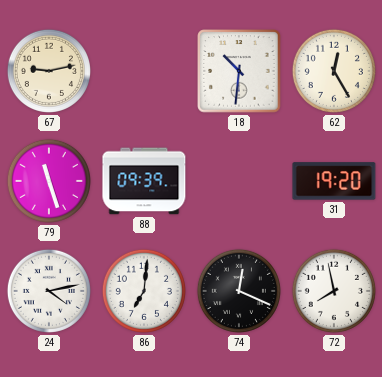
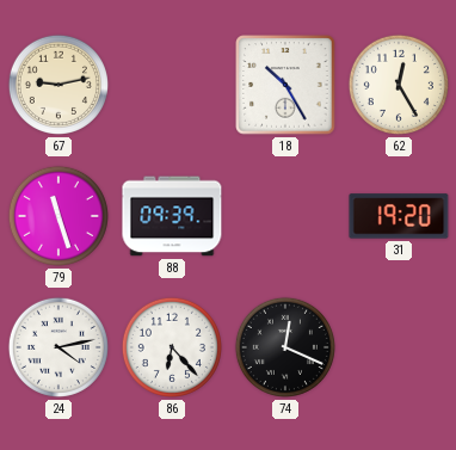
18: 10:31 -> 10:25
86: 7:01 -> 6:23
72: 7:58 -> none
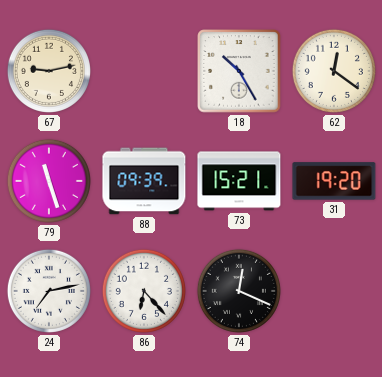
62: 12:25 -> 12:21
73: none -> 15:21
24: 4:13 -> 7:13
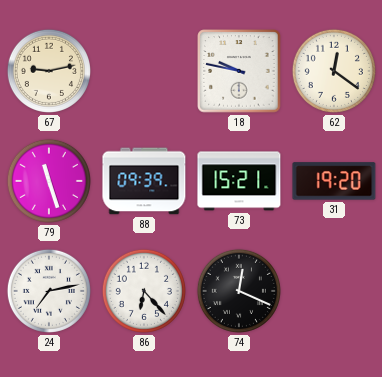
18: 10:25 -> 9:47
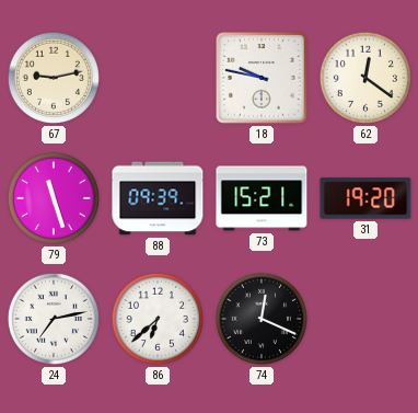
86: 6:23 -> 6:38
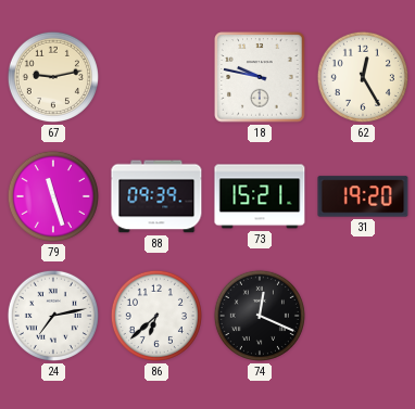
62: 12:21 -> 12:25
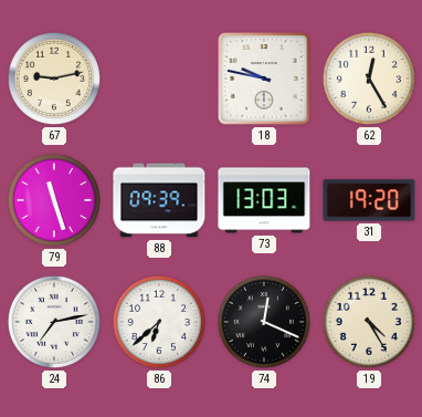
73: 15:21 -> 13:03
19: none -> 4:25
